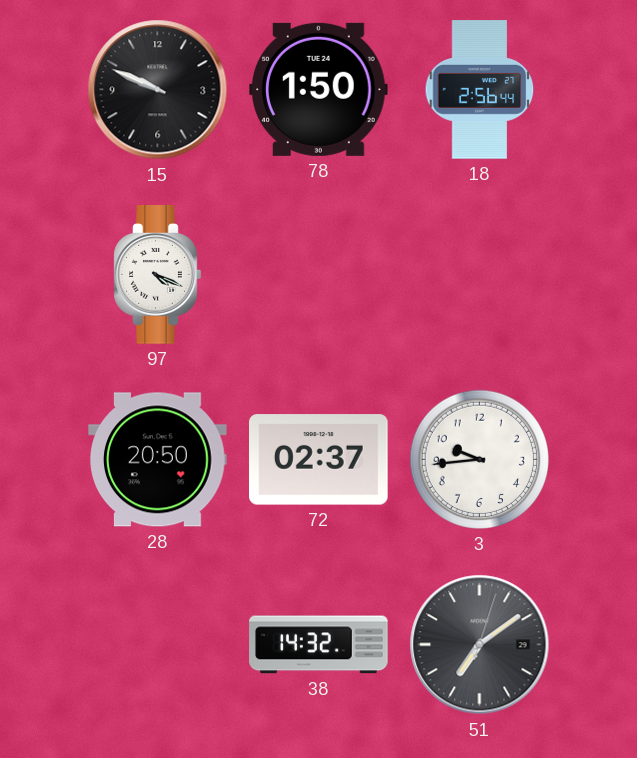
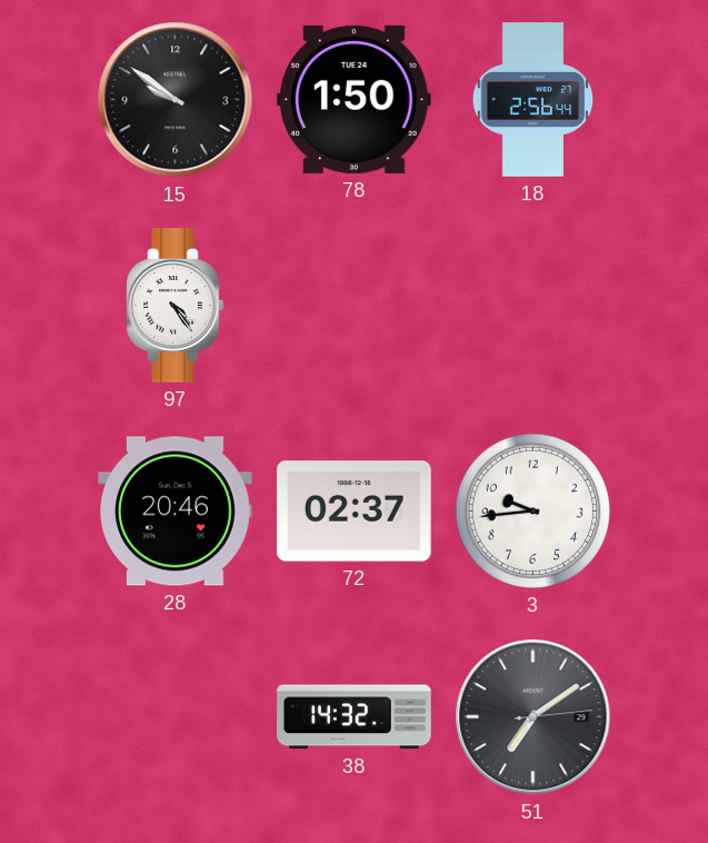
15: 9:49 -> 9:51
97: 4:19 -> 4:24
28: 20:50 -> 20:46
51: 7:09:03 -> 7:09:14
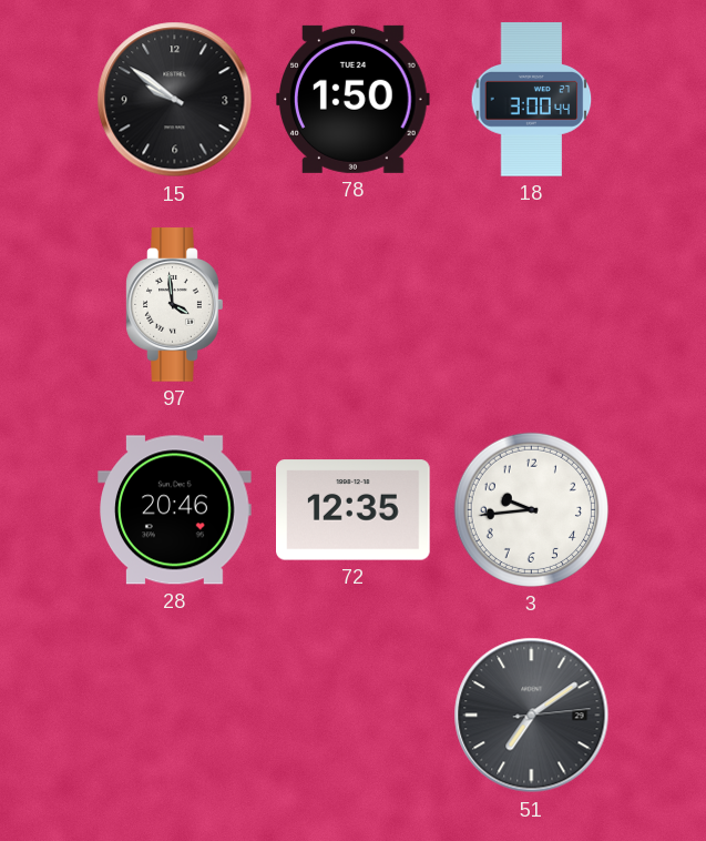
18: 2:56 -> 3:00
97: 4:24 -> 3:59
72: 02:37 -> 12:35
38: 14:32 -> none
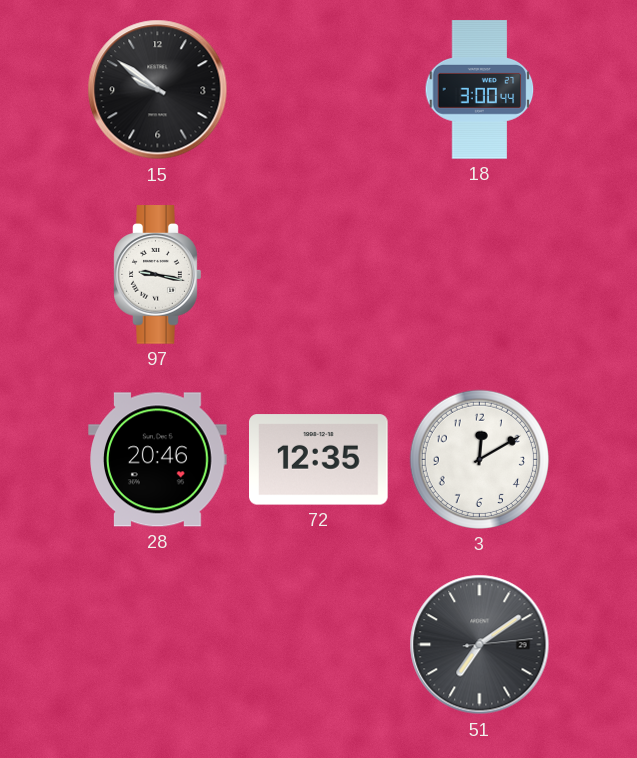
78: 1:50 -> none
97: 3:59 -> 9:17
3: 9:44 -> 12:10
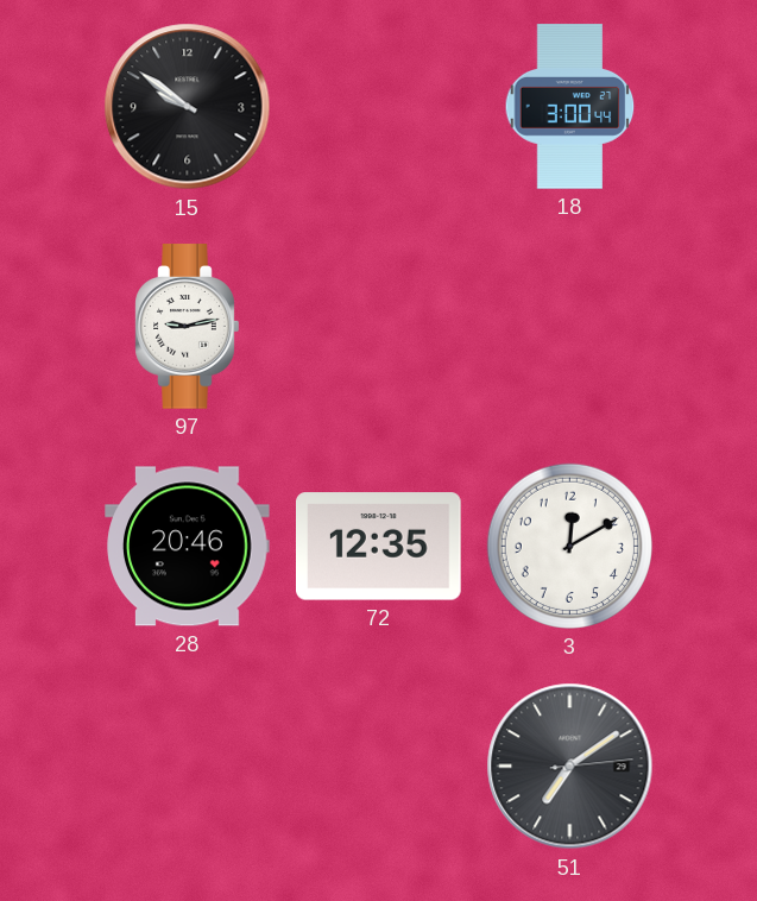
97: 9:17 -> 9:13
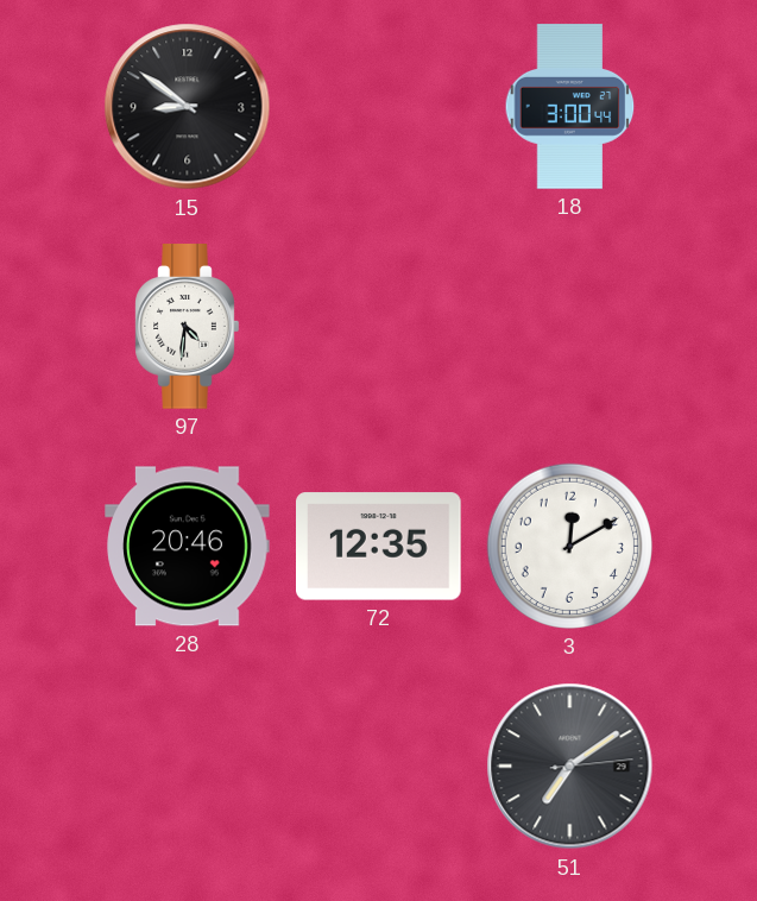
15: 9:51 -> 8:51
97: 9:13 -> 4:31
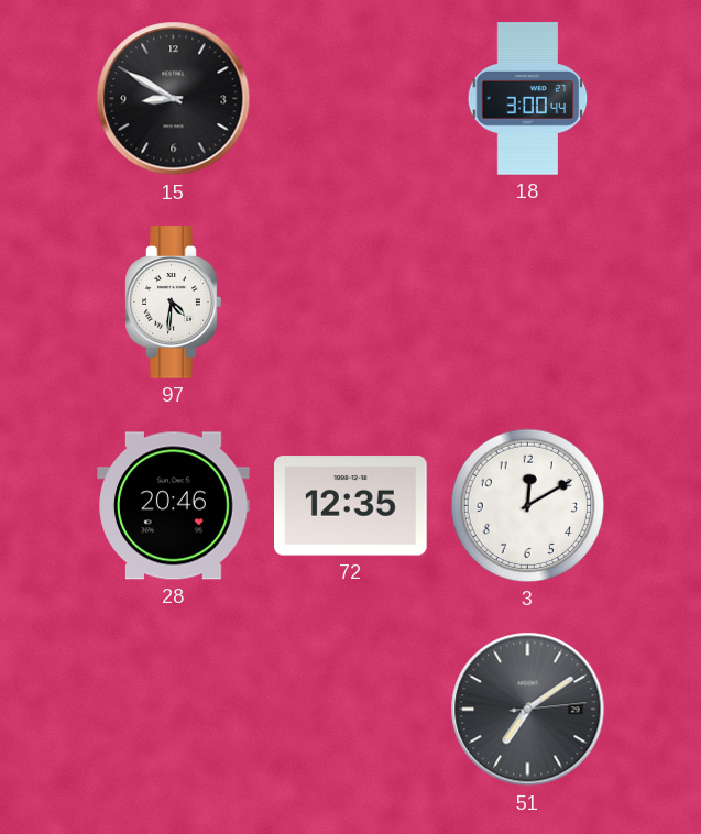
15: 8:51 -> 8:50
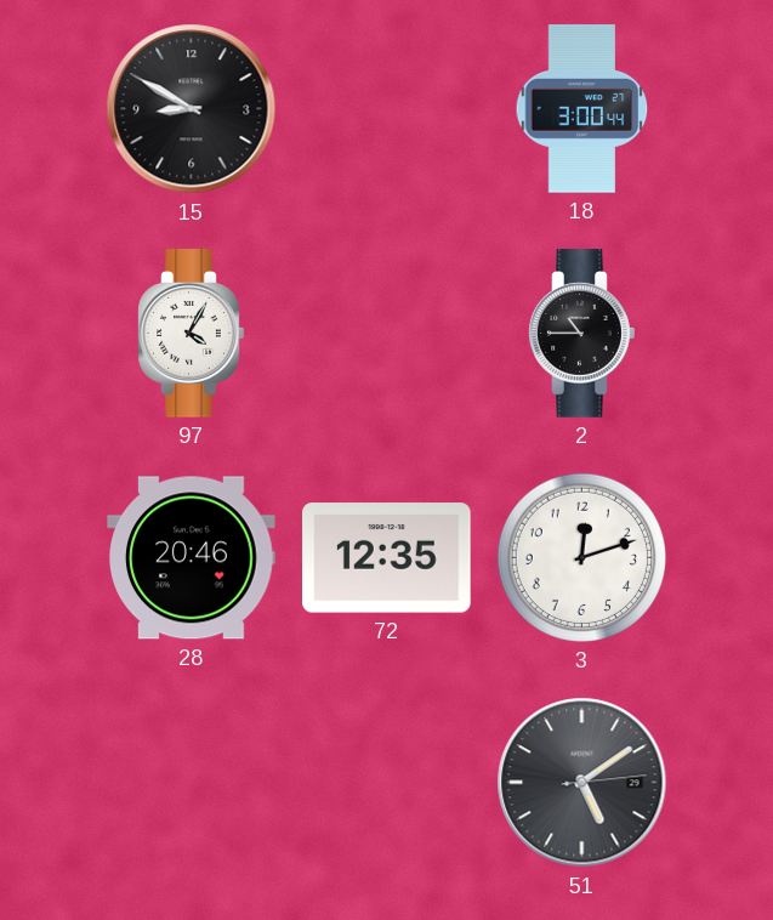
97: 4:31 -> 4:05
2: none -> 10:45
3: 12:10 -> 12:12
51: 7:09 -> 5:09
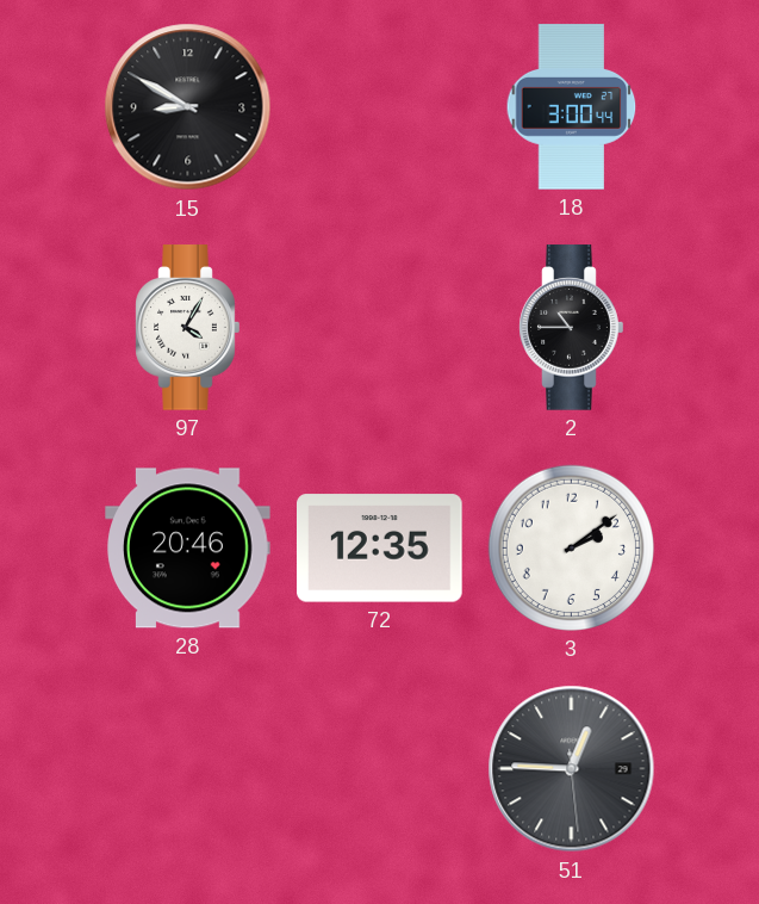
3: 12:12 -> 2:09
51: 5:09 -> 12:45
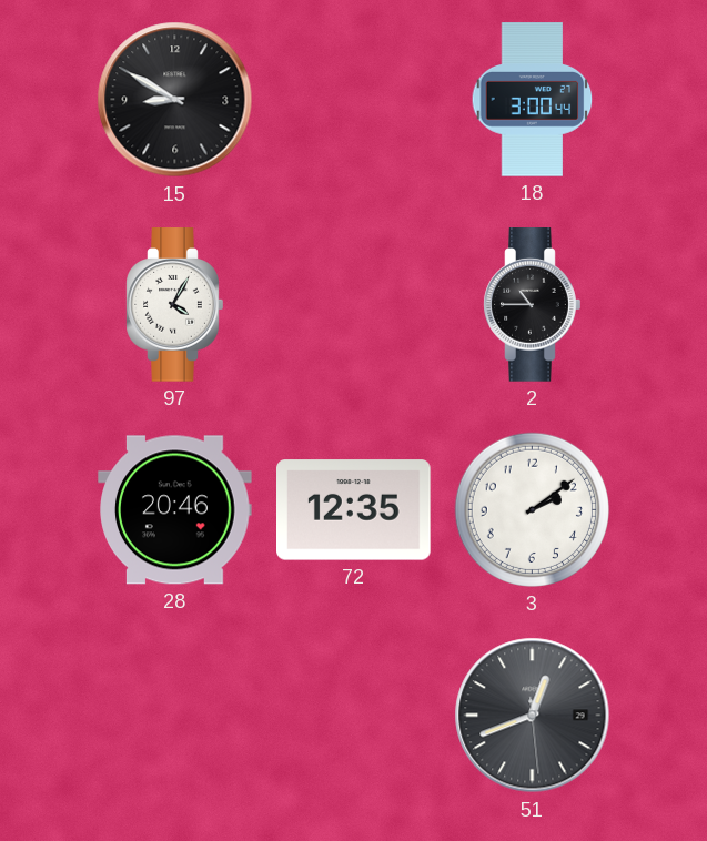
51: 12:45 -> 12:41
